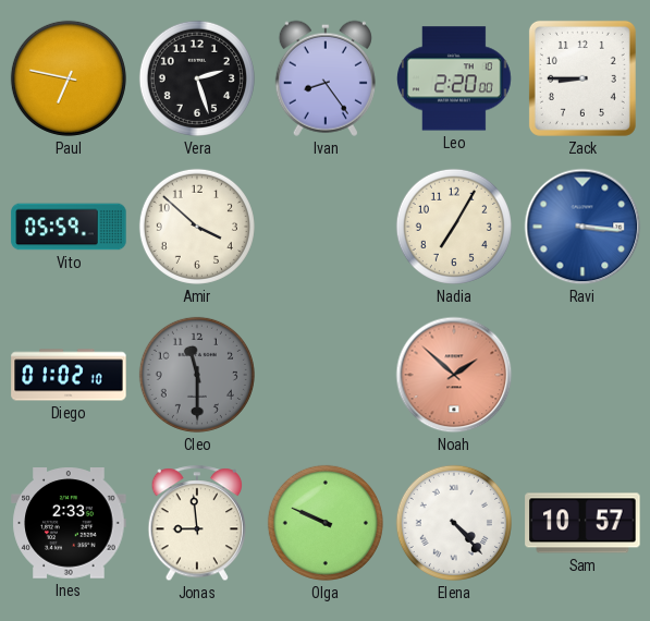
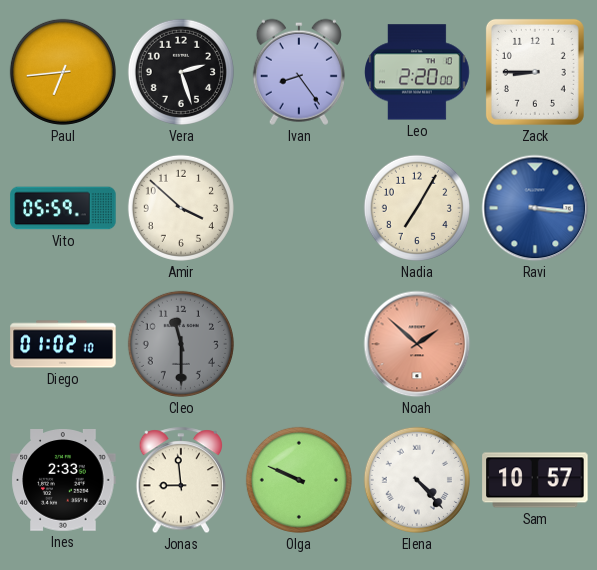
Paul: 6:47 -> 6:44
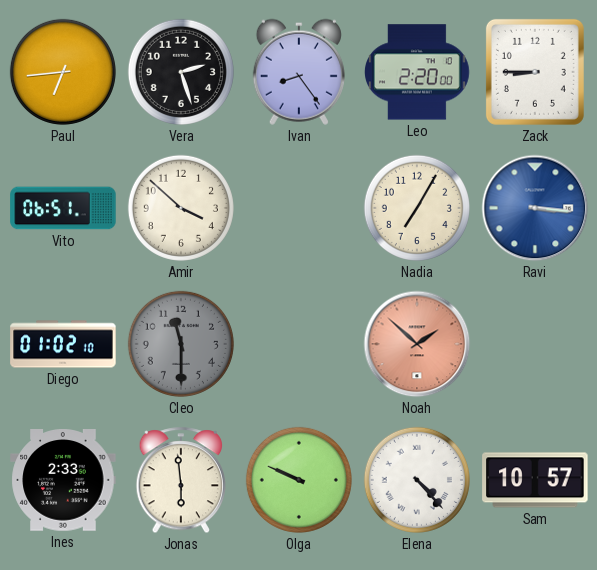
Vito: 05:59 -> 06:51
Jonas: 8:59 -> 5:59
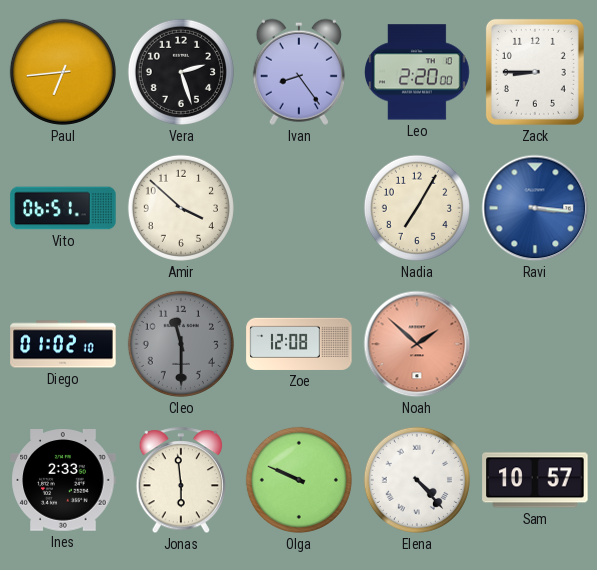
Zoe: none -> 12:08
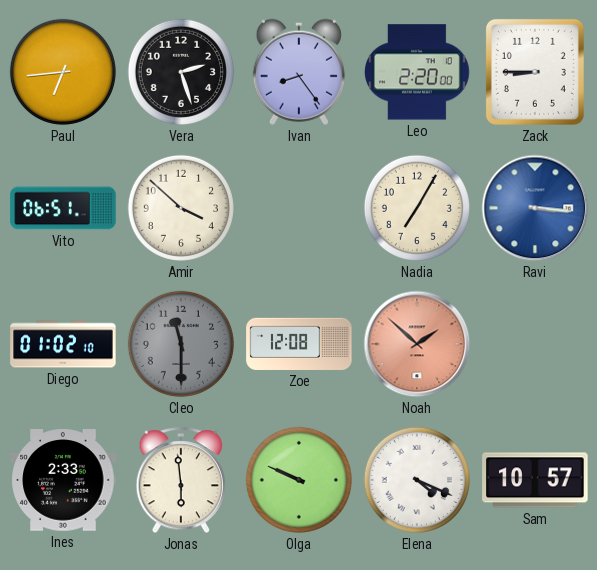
Elena: 4:23 -> 4:19
